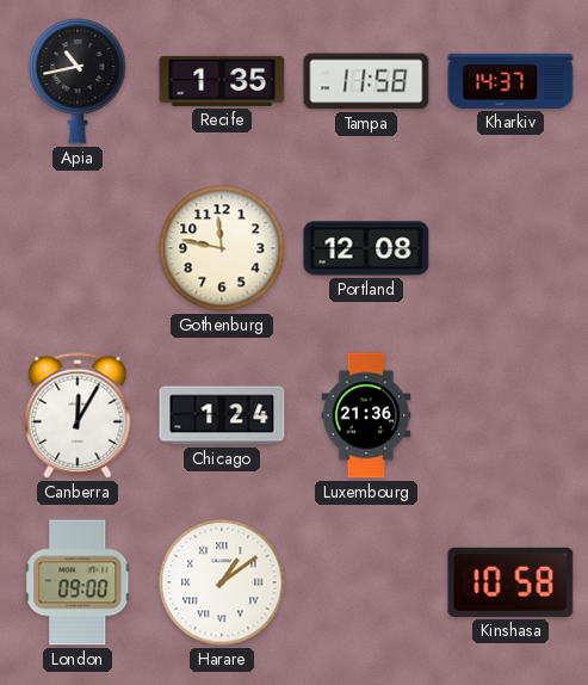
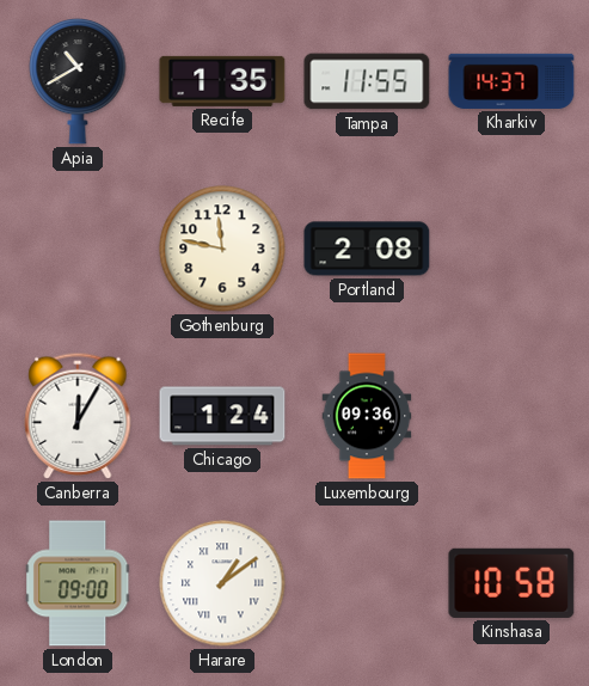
Apia: 10:43 -> 10:40
Tampa: 11:58 -> 11:55
Portland: 12:08 -> 2:08
Luxembourg: 21:36 -> 09:36
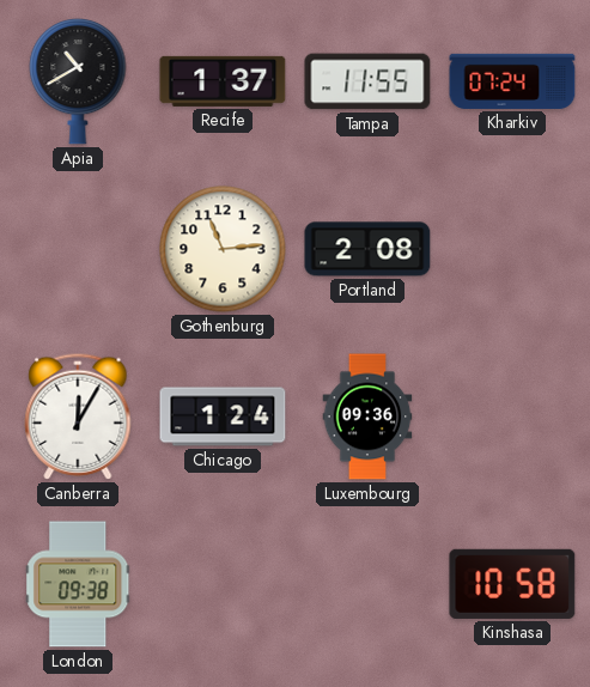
Recife: 1:35 -> 1:37
Kharkiv: 14:37 -> 07:24
Gothenburg: 11:47 -> 11:14
London: 09:00 -> 09:38
Harare: 1:09 -> none
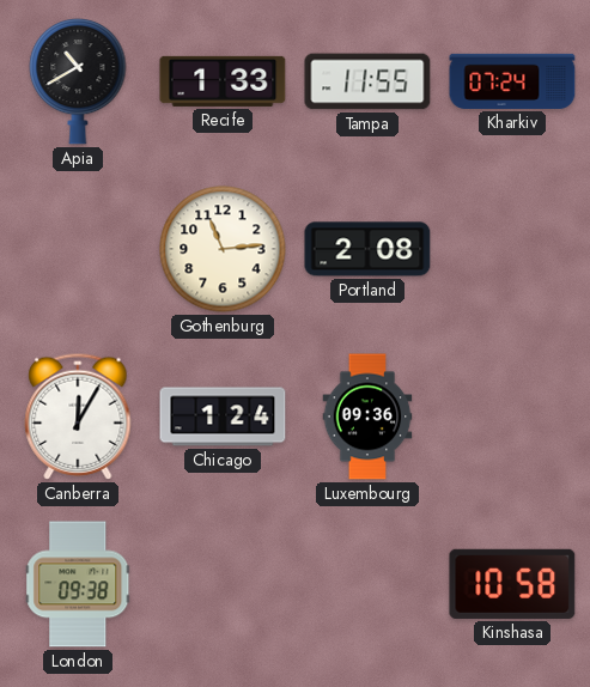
Recife: 1:37 -> 1:33
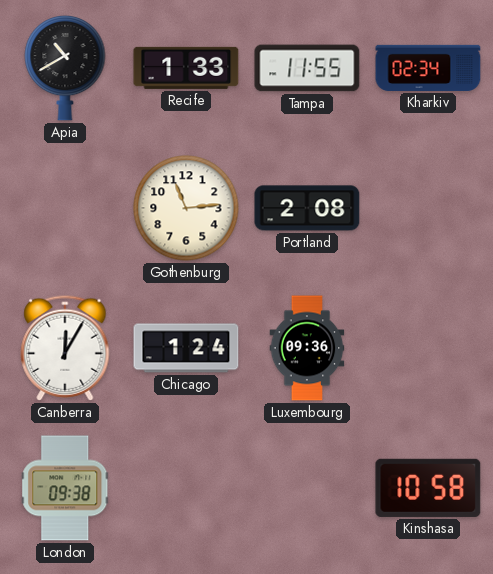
Kharkiv: 07:24 -> 02:34
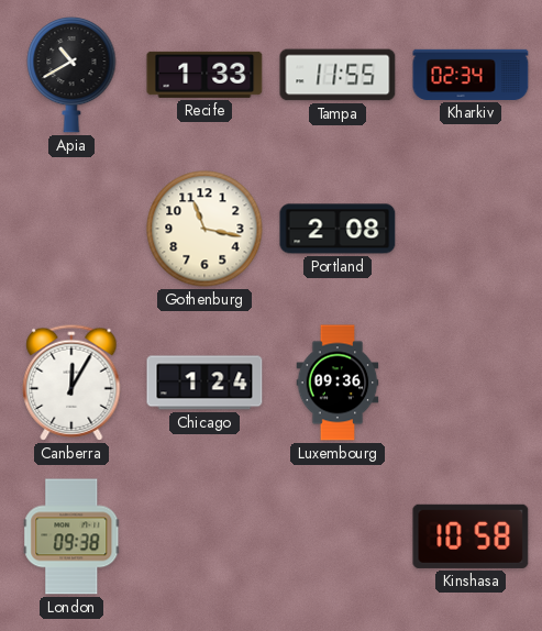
Gothenburg: 11:14 -> 11:17
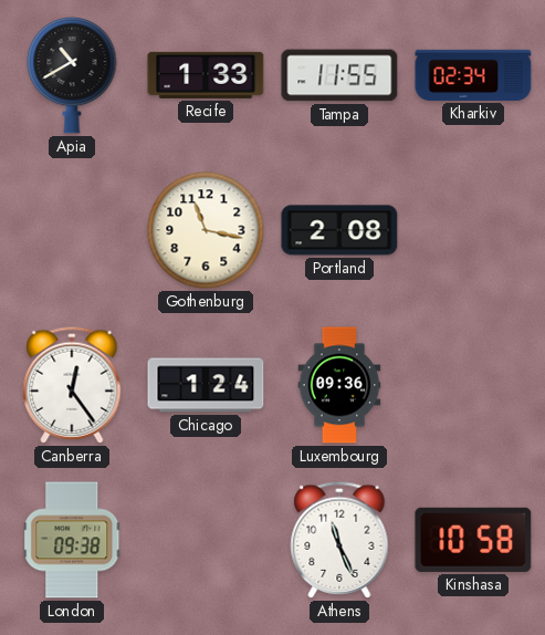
Canberra: 12:05 -> 12:24
Athens: none -> 11:26
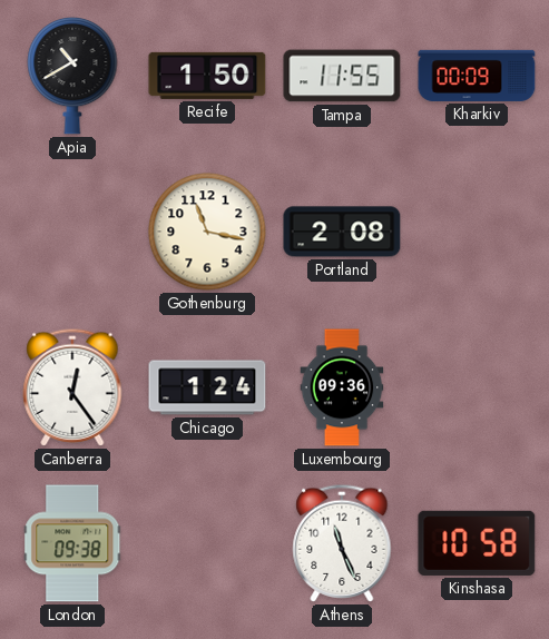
Recife: 1:33 -> 1:50
Kharkiv: 02:34 -> 00:09
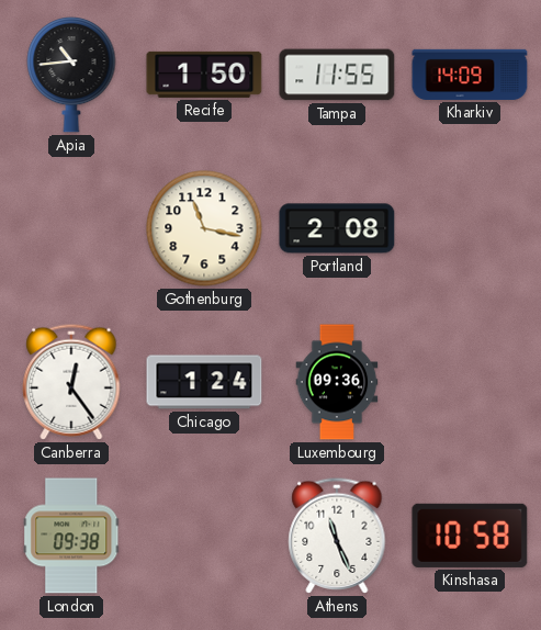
Apia: 10:40 -> 10:44
Kharkiv: 00:09 -> 14:09
